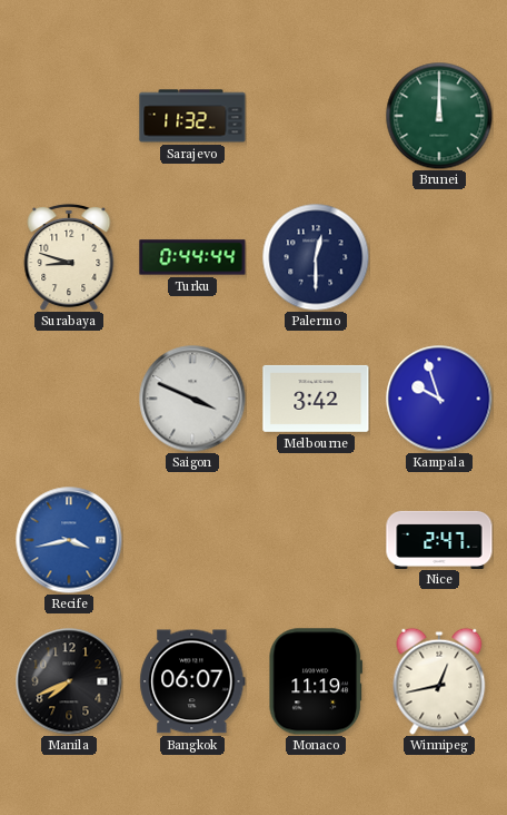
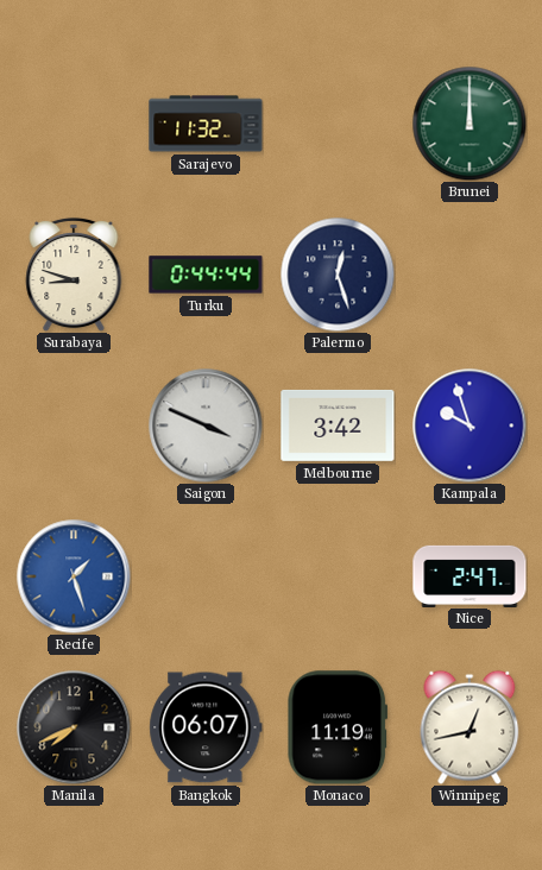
Palermo: 12:30 -> 12:27
Recife: 3:43 -> 1:27
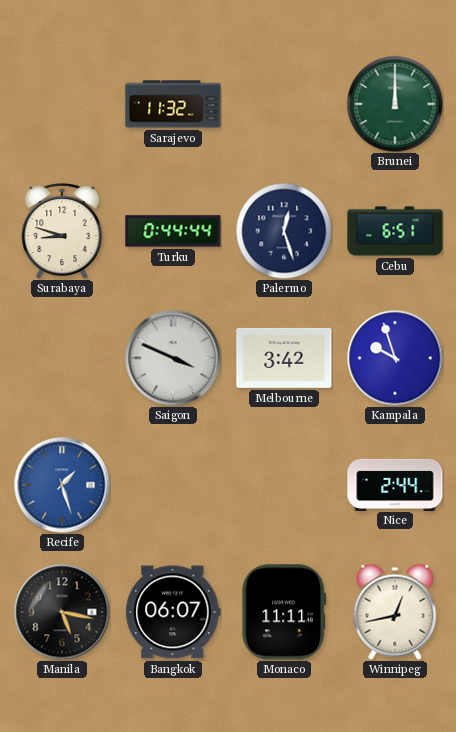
Cebu: none -> 6:51
Nice: 2:47 -> 2:44
Manila: 7:41 -> 5:17
Monaco: 11:19 -> 11:11
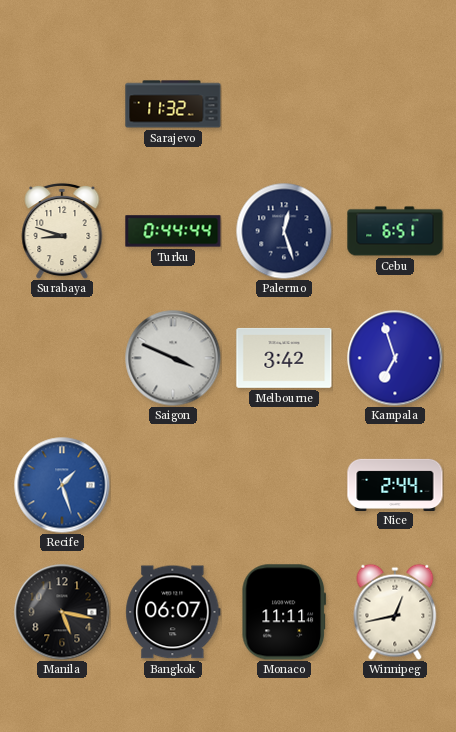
Brunei: 12:00 -> none
Kampala: 9:57 -> 6:57
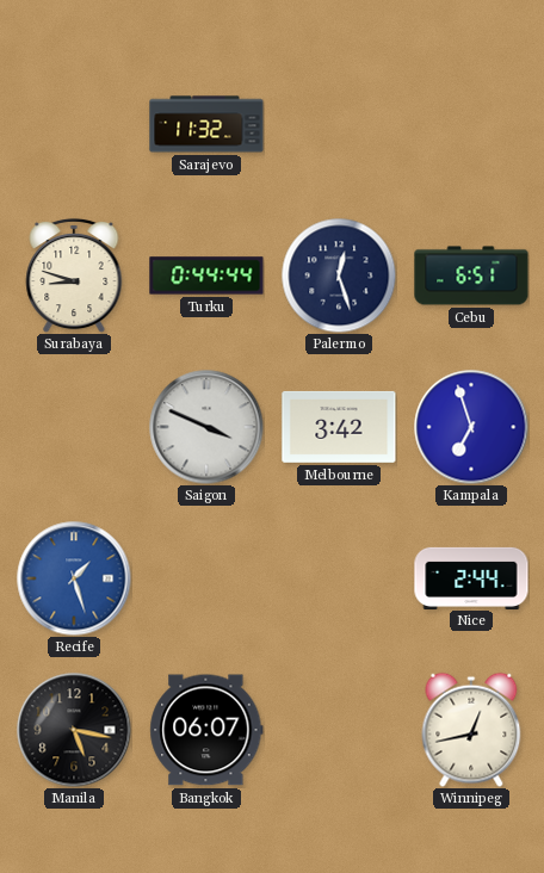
Monaco: 11:11 -> none
